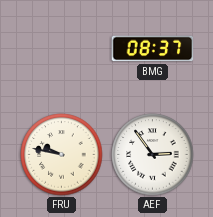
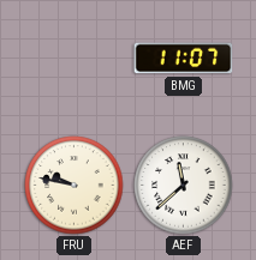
BMG: 08:37 -> 11:07
AEF: 2:54 -> 11:38
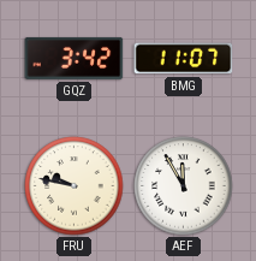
GQZ: none -> 3:42
AEF: 11:38 -> 11:55
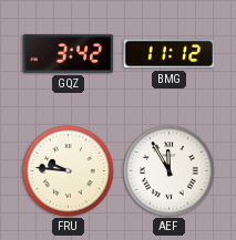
BMG: 11:07 -> 11:12
FRU: 9:47 -> 9:46
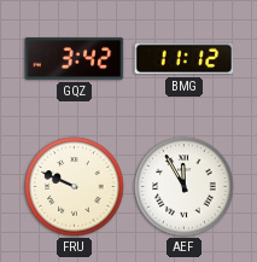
FRU: 9:46 -> 9:49
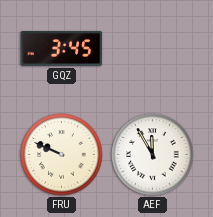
GQZ: 3:42 -> 3:45
BMG: 11:12 -> none
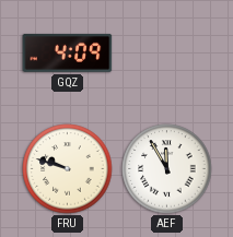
GQZ: 3:45 -> 4:09
FRU: 9:49 -> 9:48
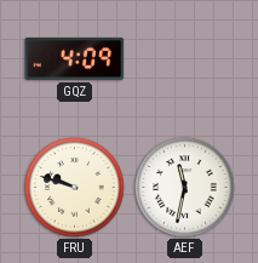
AEF: 11:55 -> 11:32
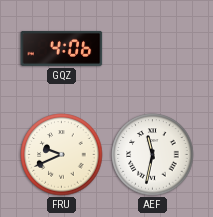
GQZ: 4:09 -> 4:06
FRU: 9:48 -> 9:41
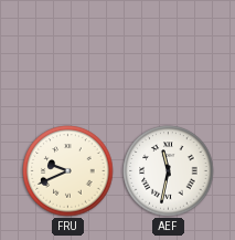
GQZ: 4:06 -> none
